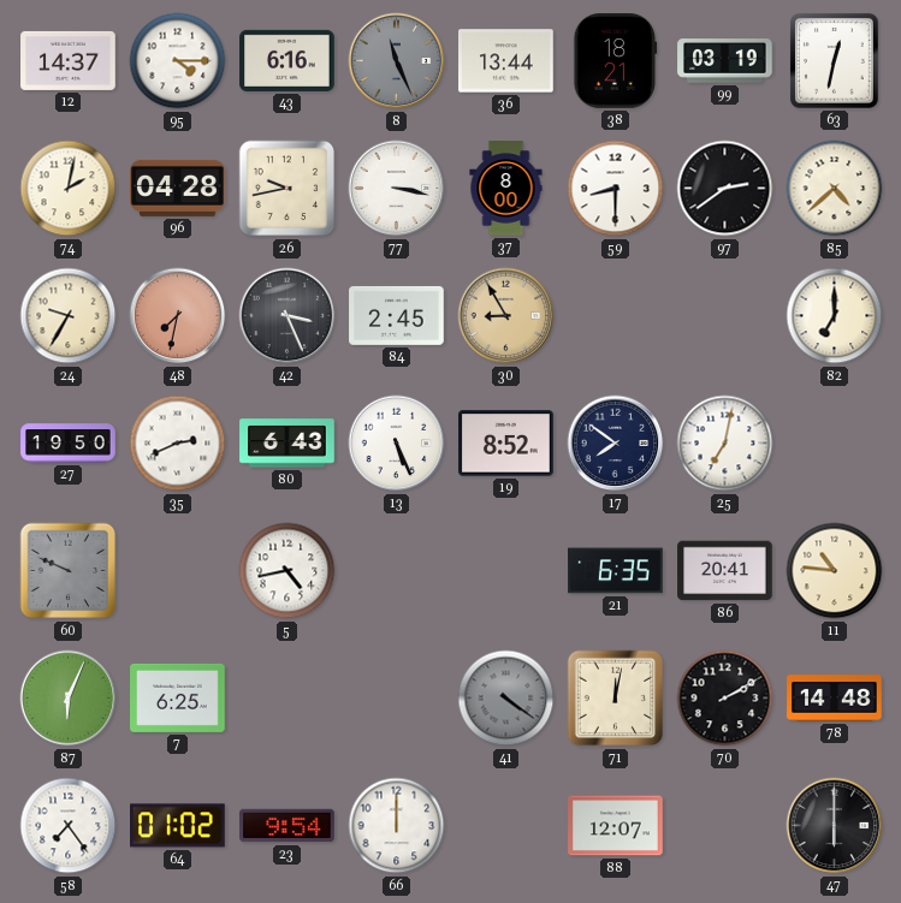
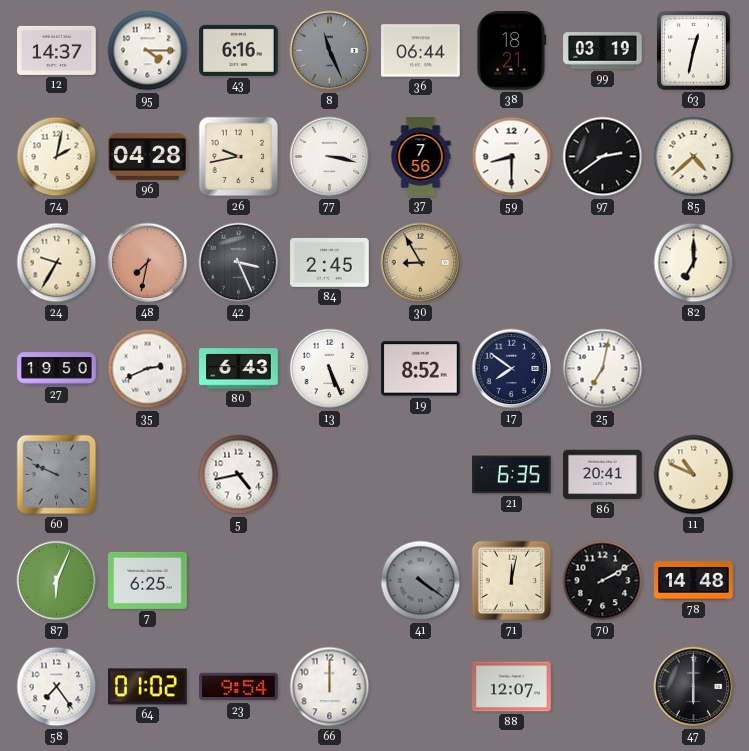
36: 13:44 -> 06:44
37: 8:00 -> 7:56
11: 10:46 -> 10:49
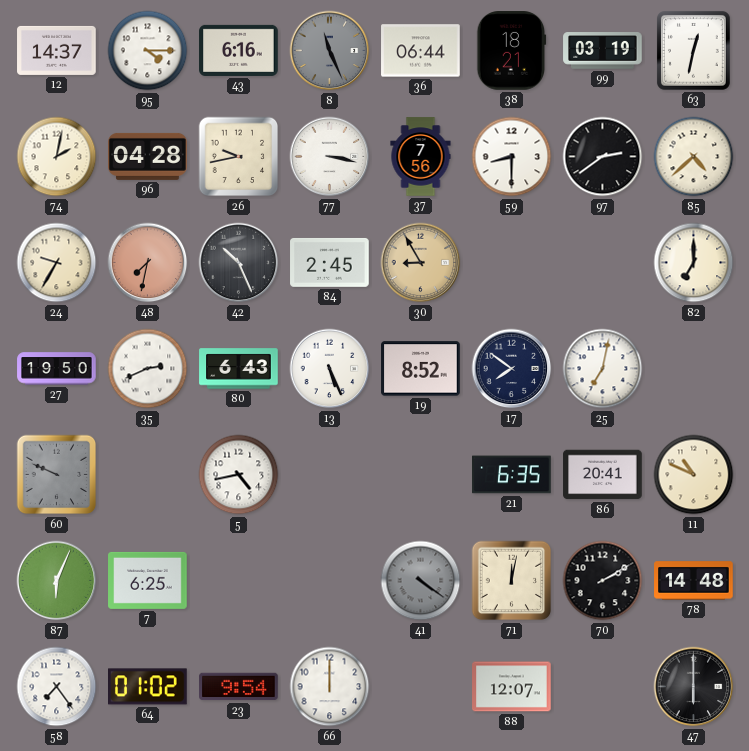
42: 3:26 -> 10:26
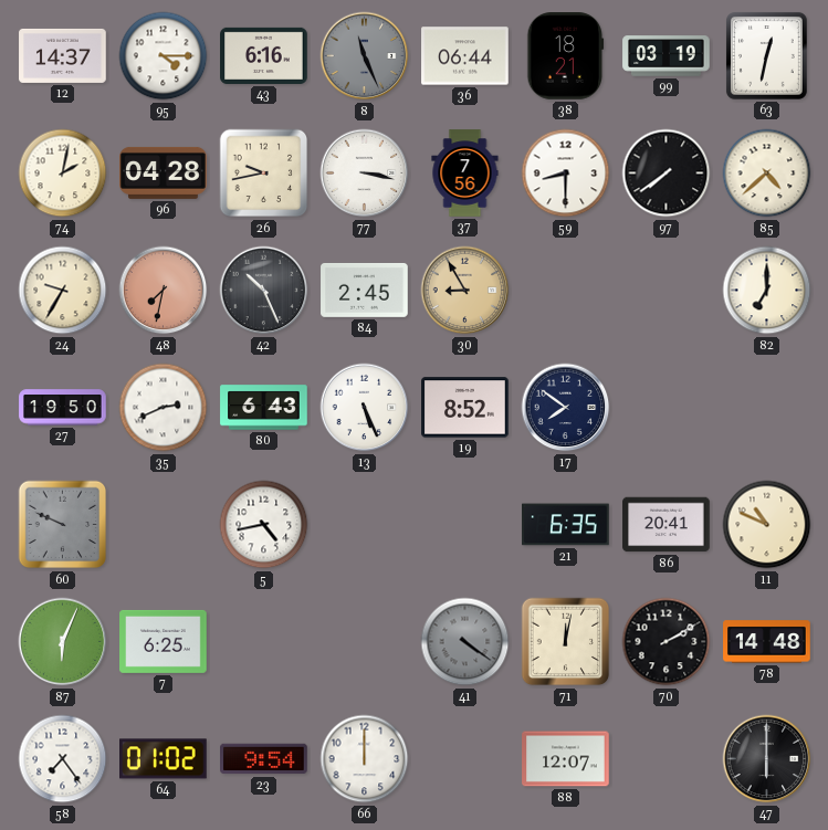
97: 2:39 -> 7:39
25: 7:02 -> none
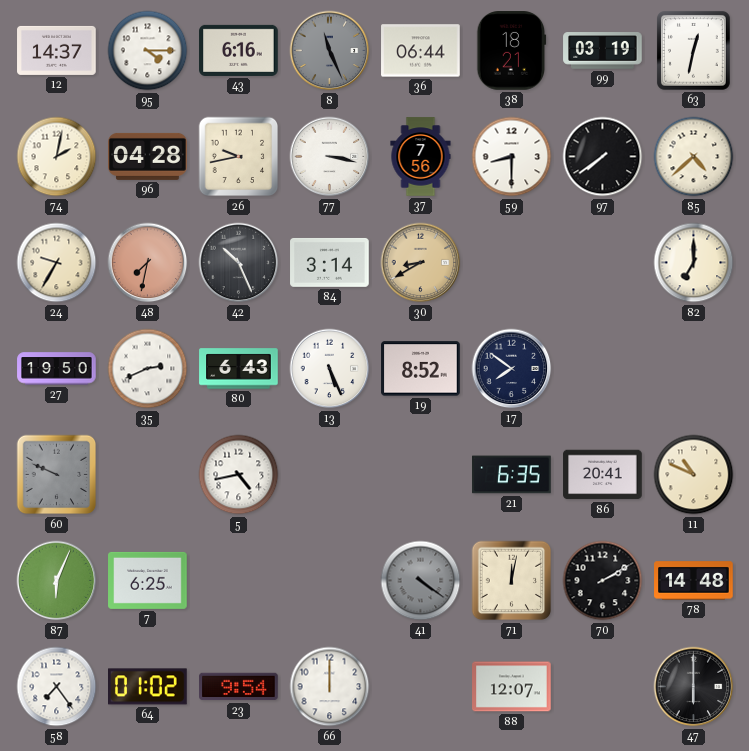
84: 2:45 -> 3:14
30: 8:55 -> 8:40
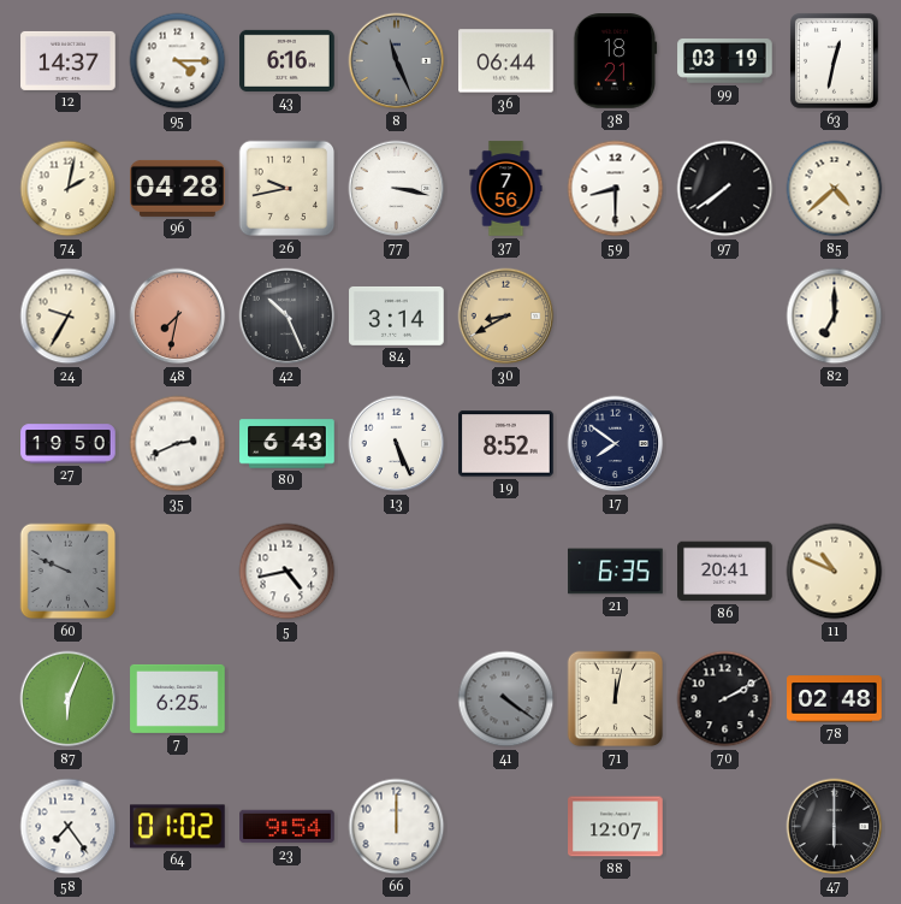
78: 14:48 -> 02:48
